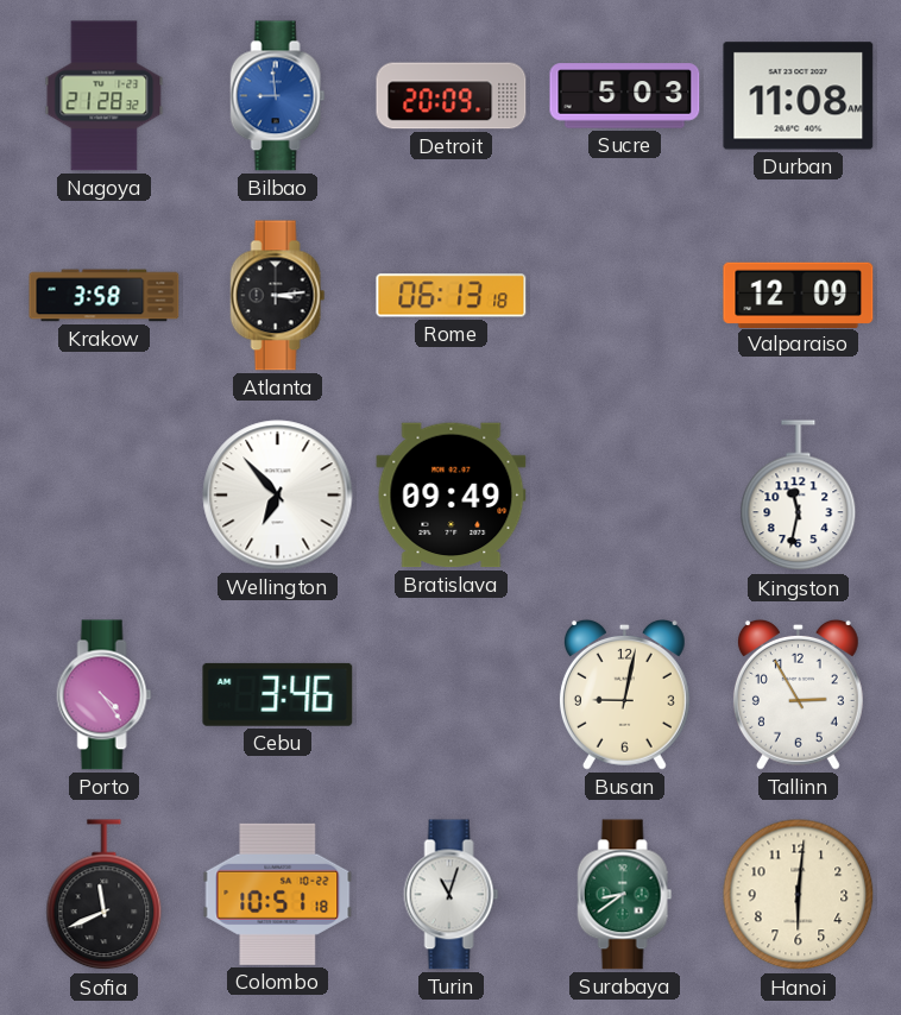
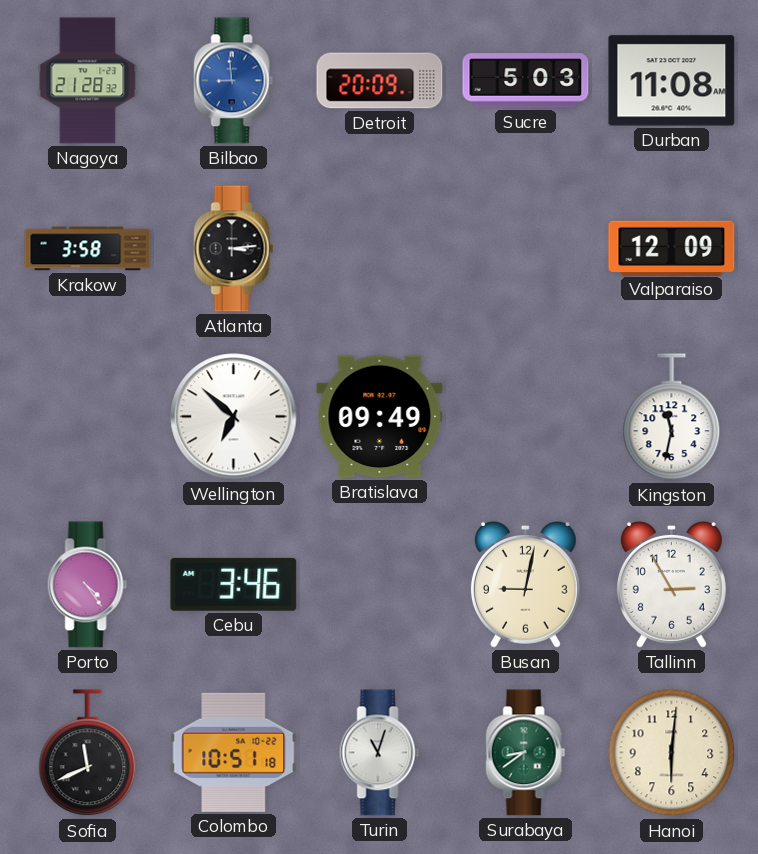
Rome: 06:13 -> none
Wellington: 6:53 -> 6:52
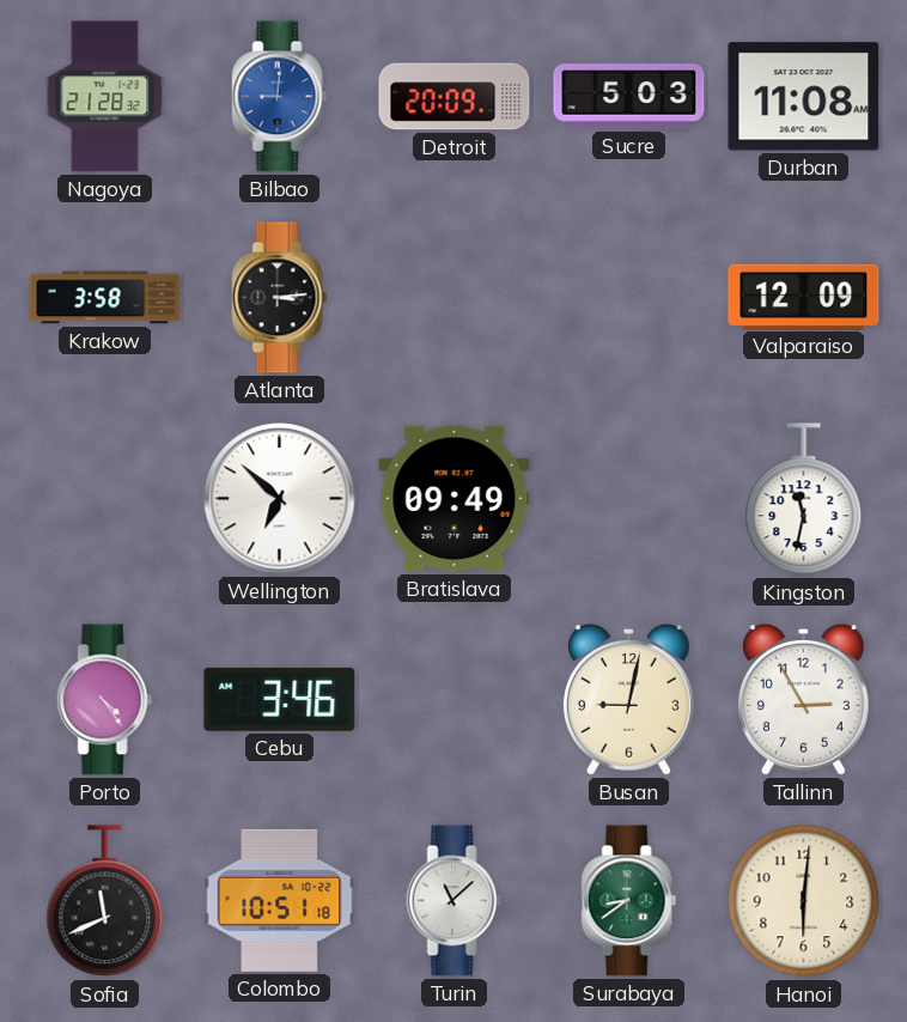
Bilbao: 8:59 -> 9:01
Turin: 11:03 -> 11:08
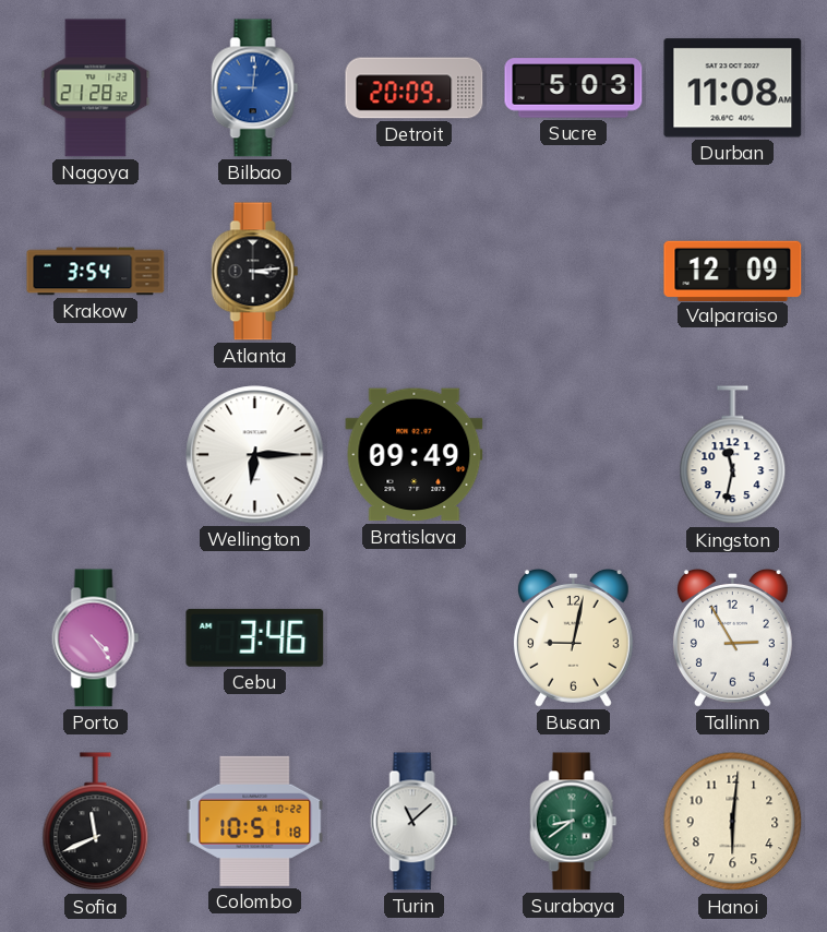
Krakow: 3:58 -> 3:54
Wellington: 6:52 -> 6:15
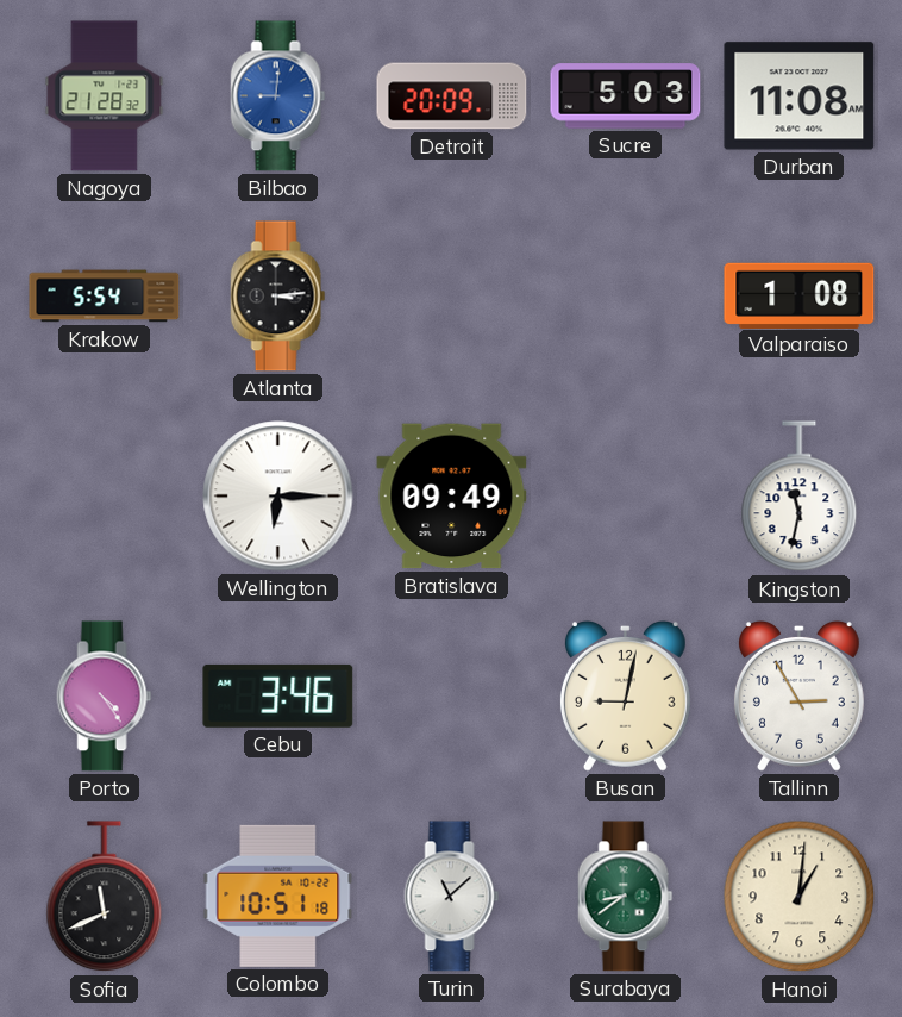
Krakow: 3:54 -> 5:54
Valparaiso: 12:09 -> 1:08
Hanoi: 6:01 -> 1:01
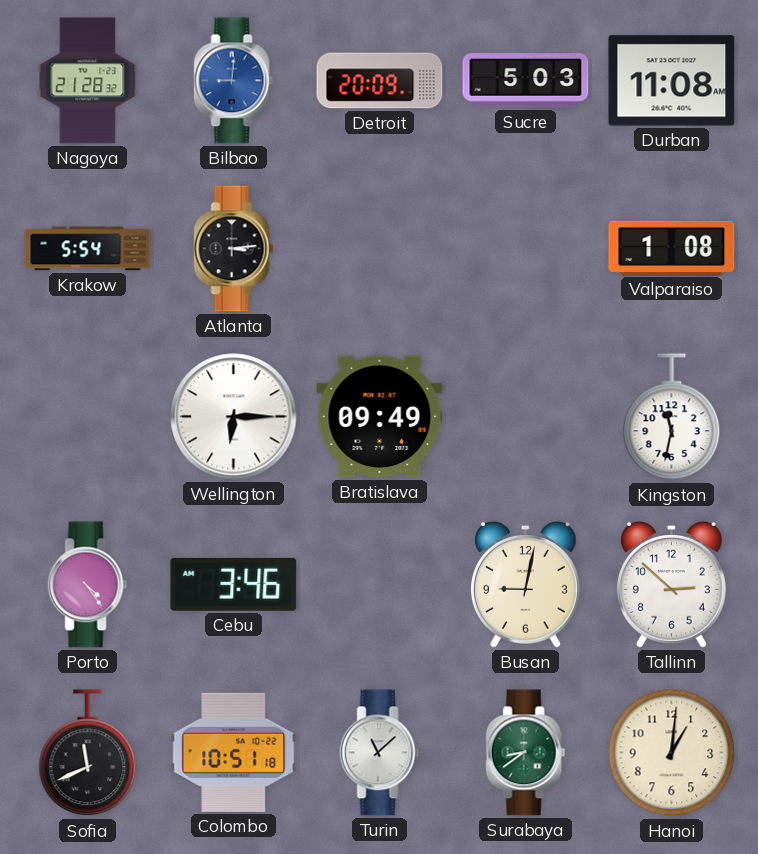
Tallinn: 2:55 -> 2:52
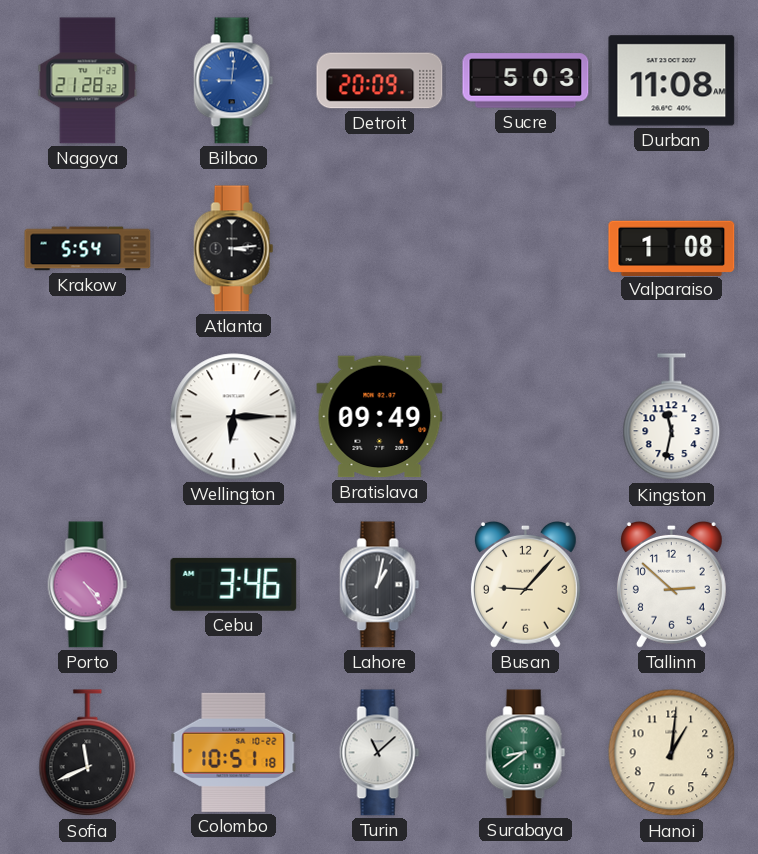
Lahore: none -> 1:02
Busan: 9:02 -> 9:07
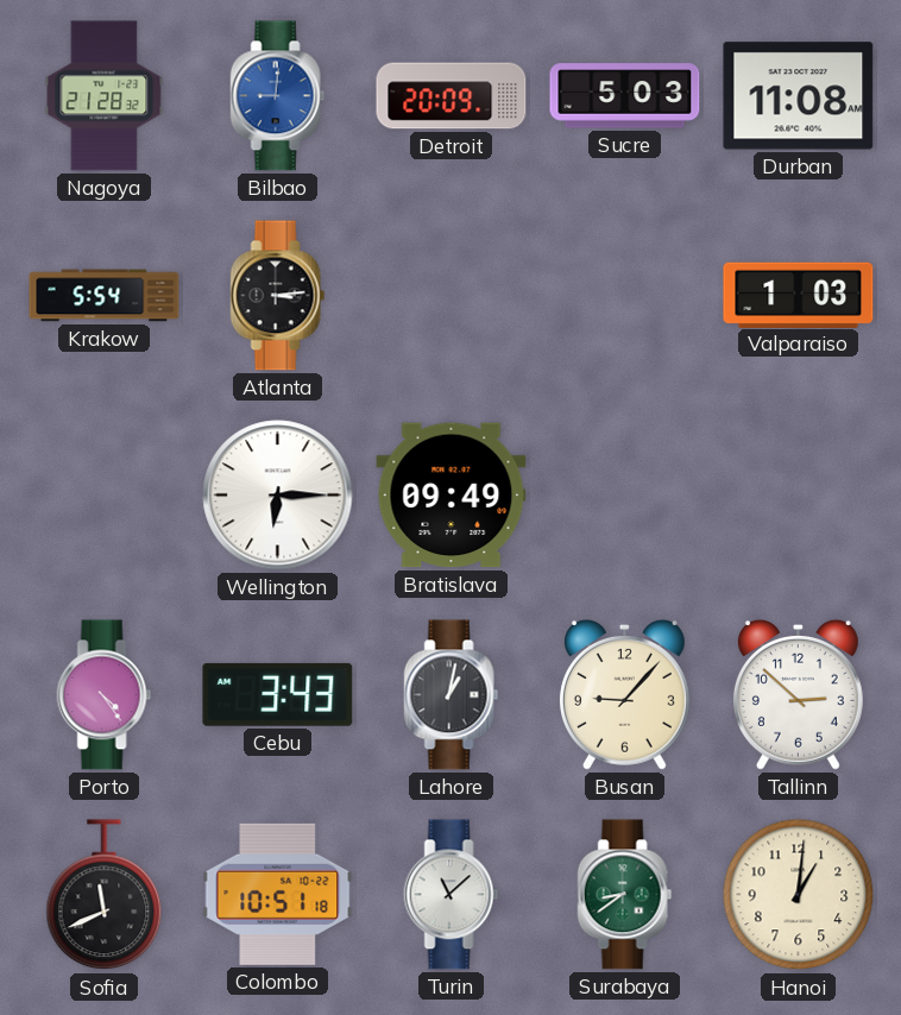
Valparaiso: 1:08 -> 1:03
Kingston: 11:32 -> none
Cebu: 3:46 -> 3:43
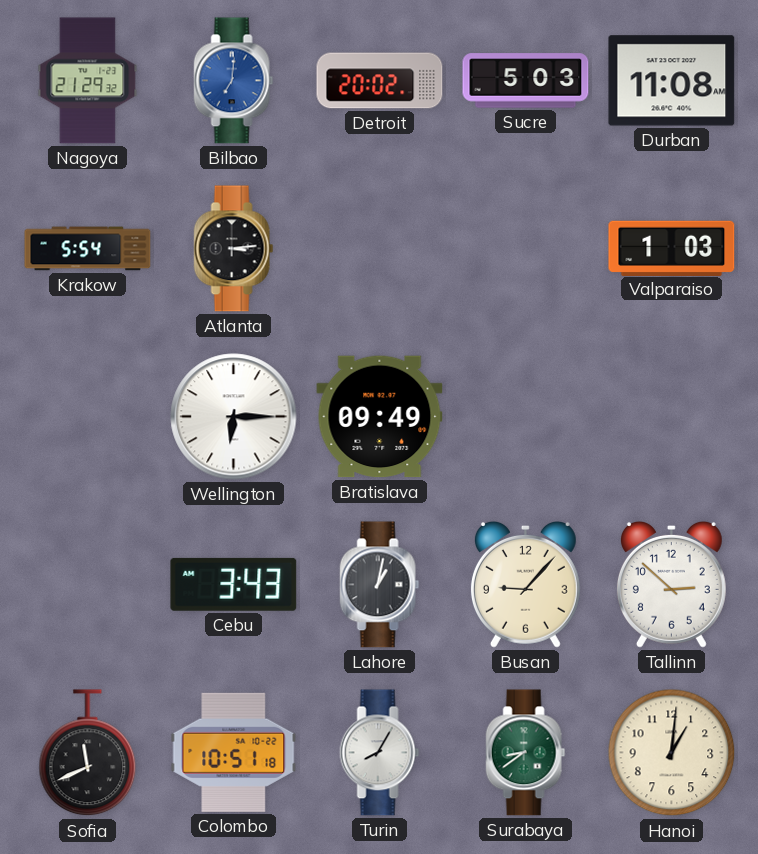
Nagoya: 21:28 -> 21:29
Bilbao: 9:01 -> 7:01
Detroit: 20:09 -> 20:02
Porto: 4:24 -> none
Turin: 11:08 -> 8:05
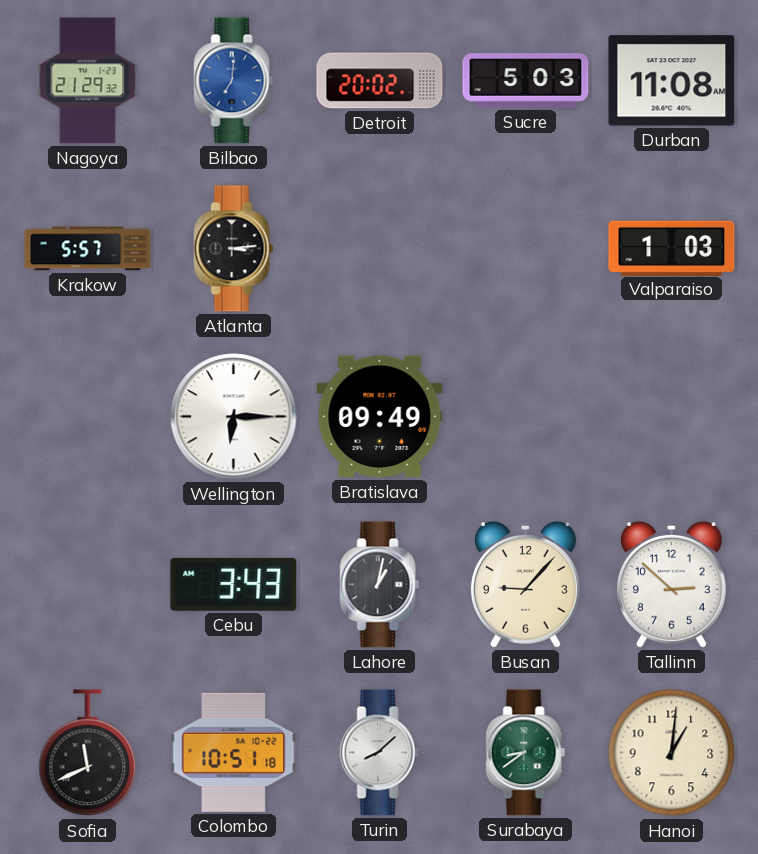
Krakow: 5:54 -> 5:57
Turin: 8:05 -> 8:08
